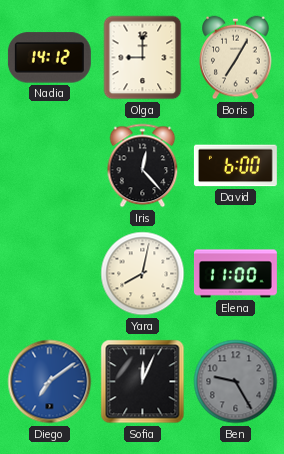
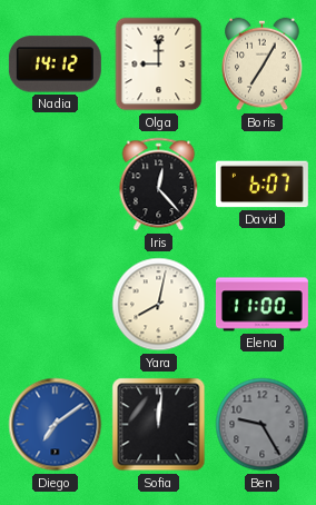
David: 6:00 -> 6:07
Sofia: 12:04 -> 12:01
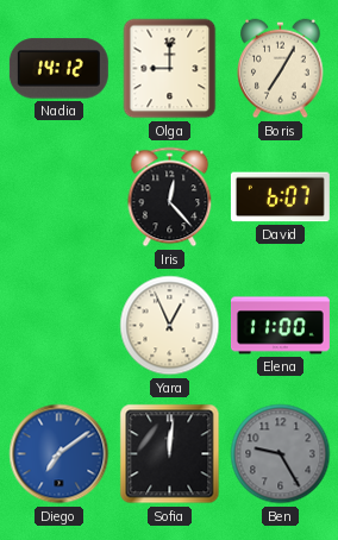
Yara: 8:02 -> 12:56
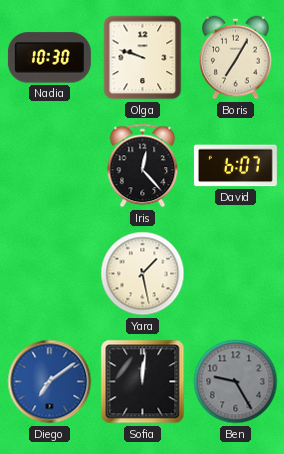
Nadia: 14:12 -> 10:30
Olga: 9:00 -> 9:48
Yara: 12:56 -> 1:28
Elena: 11:00 -> none
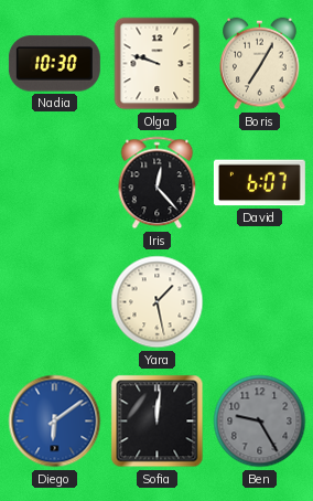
Diego: 7:09 -> 6:09
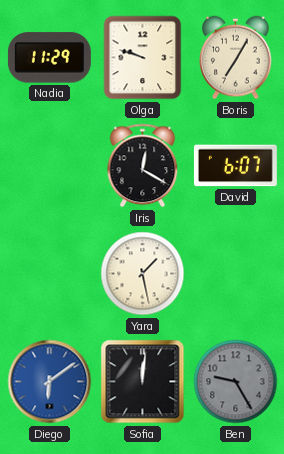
Nadia: 10:30 -> 11:29
Iris: 12:23 -> 12:20
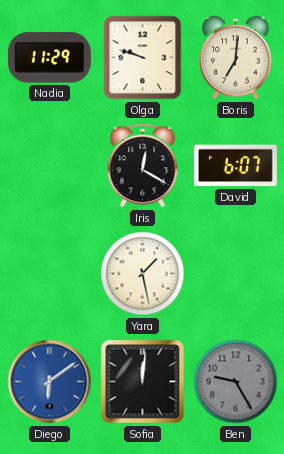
Boris: 7:05 -> 7:01
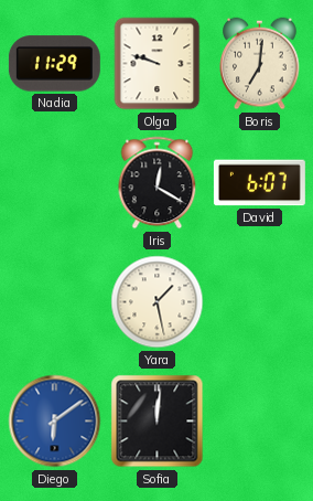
Ben: 9:25 -> none
